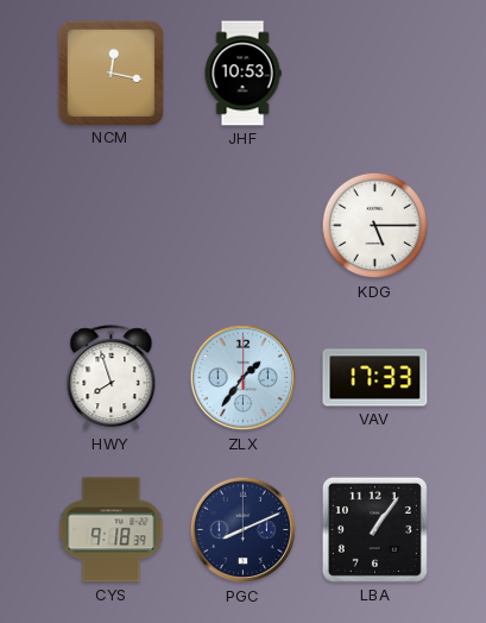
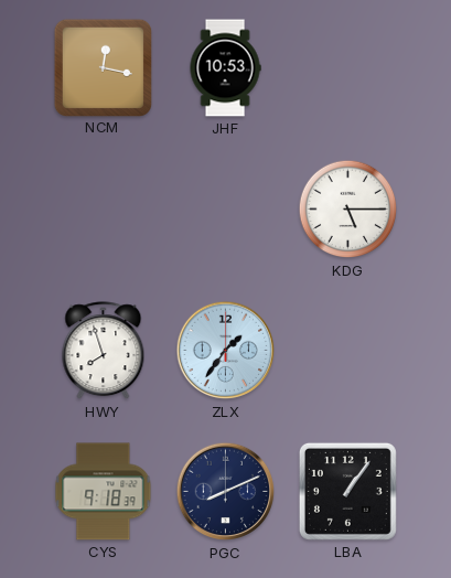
VAV: 17:33 -> none
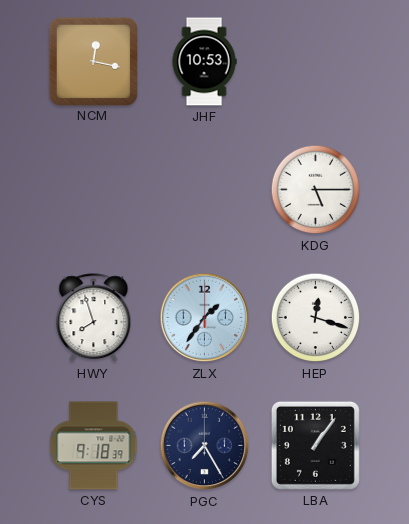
HEP: none -> 12:18
PGC: 8:11 -> 7:25
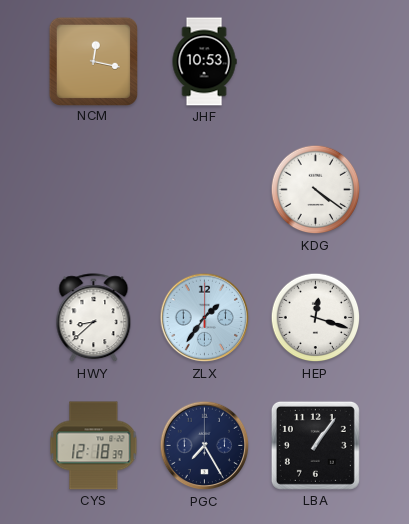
KDG: 5:15 -> 4:21
HWY: 7:57 -> 8:38
CYS: 9:18 -> 12:18
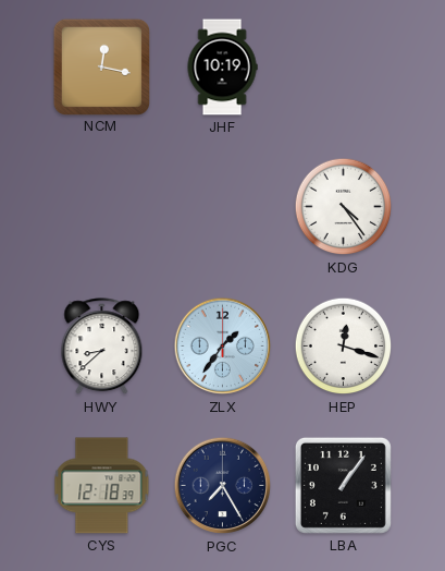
JHF: 10:53 -> 10:19
KDG: 4:21 -> 4:24
